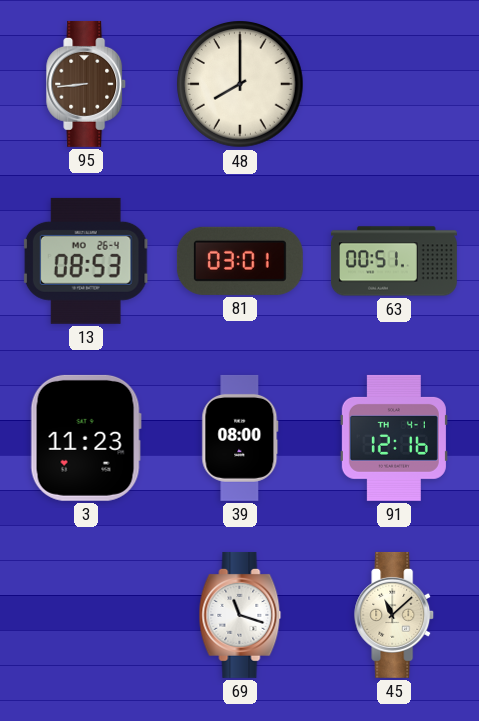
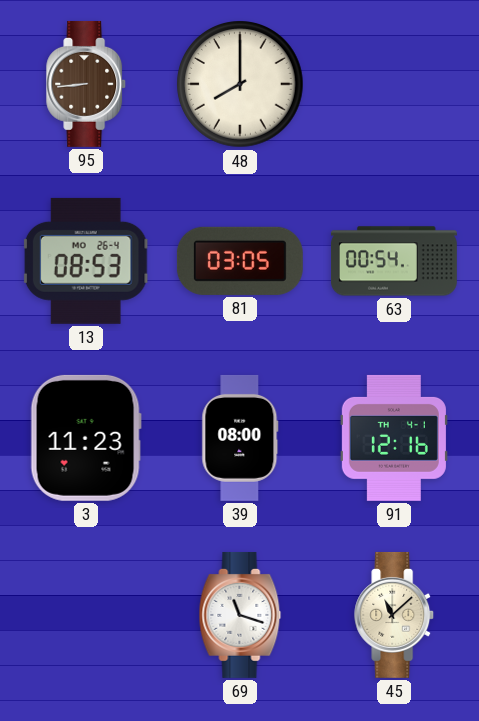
81: 03:01 -> 03:05
63: 00:51 -> 00:54
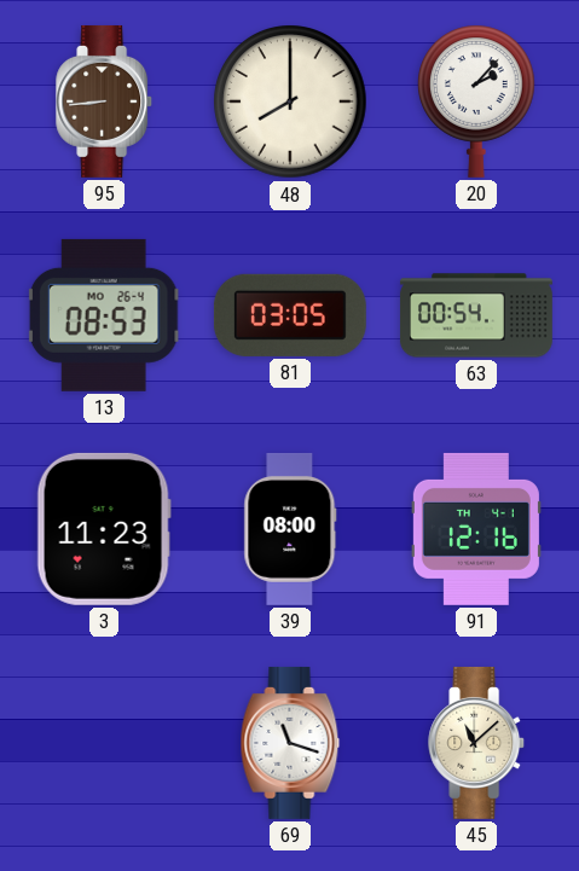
20: none -> 2:07
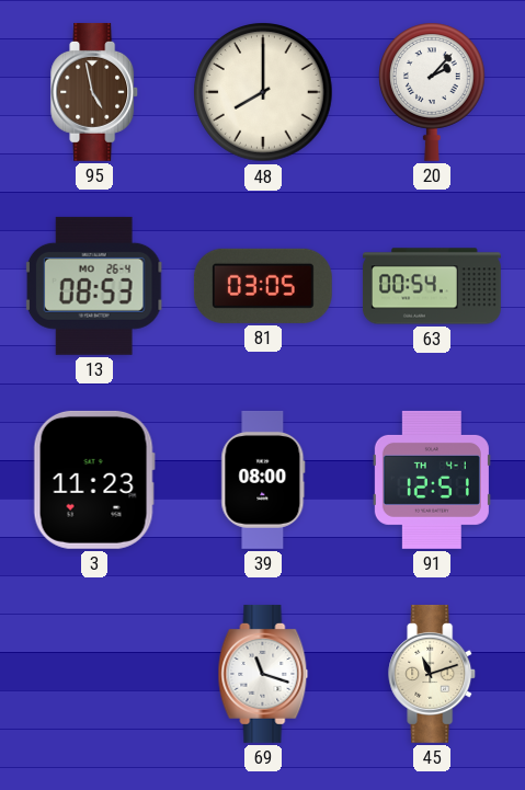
95: 8:44 -> 4:58
91: 12:16 -> 12:51
45: 11:08 -> 11:12
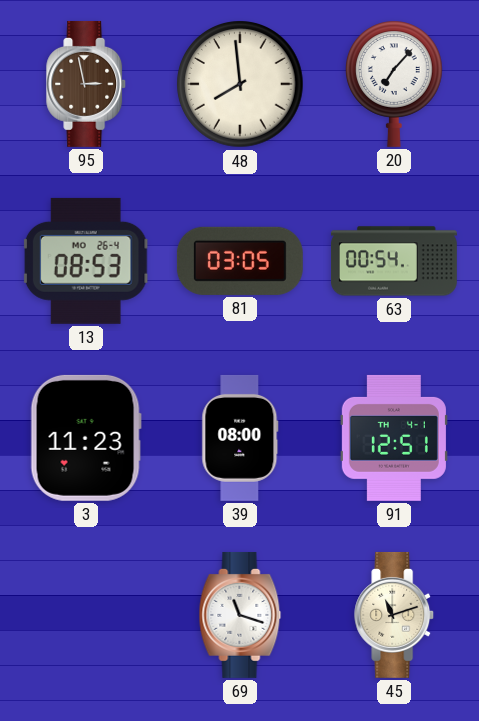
95: 4:58 -> 2:58
48: 8:00 -> 7:59
20: 2:07 -> 7:07
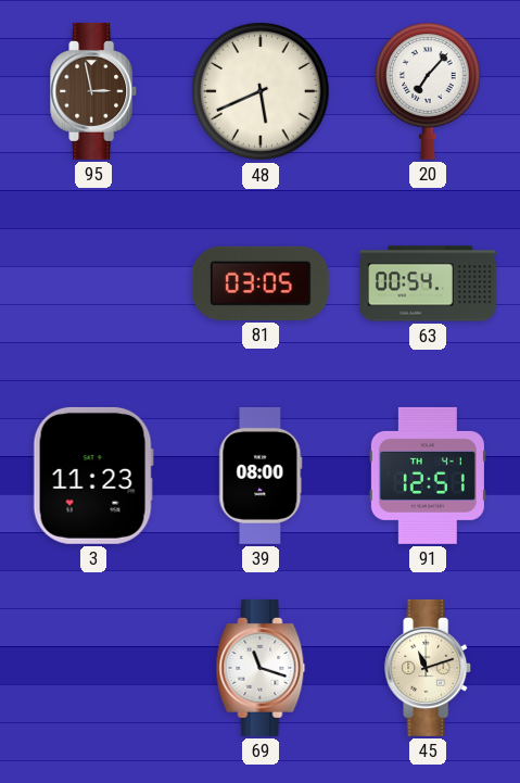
48: 7:59 -> 5:41
13: 08:53 -> none
